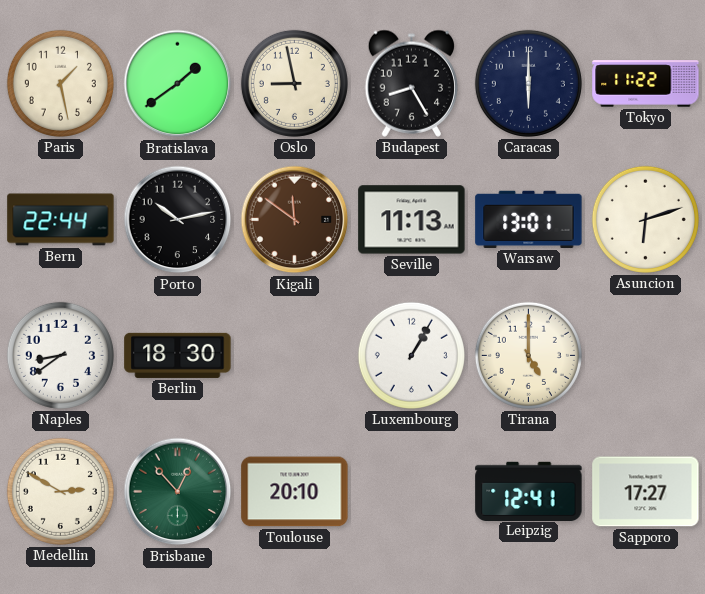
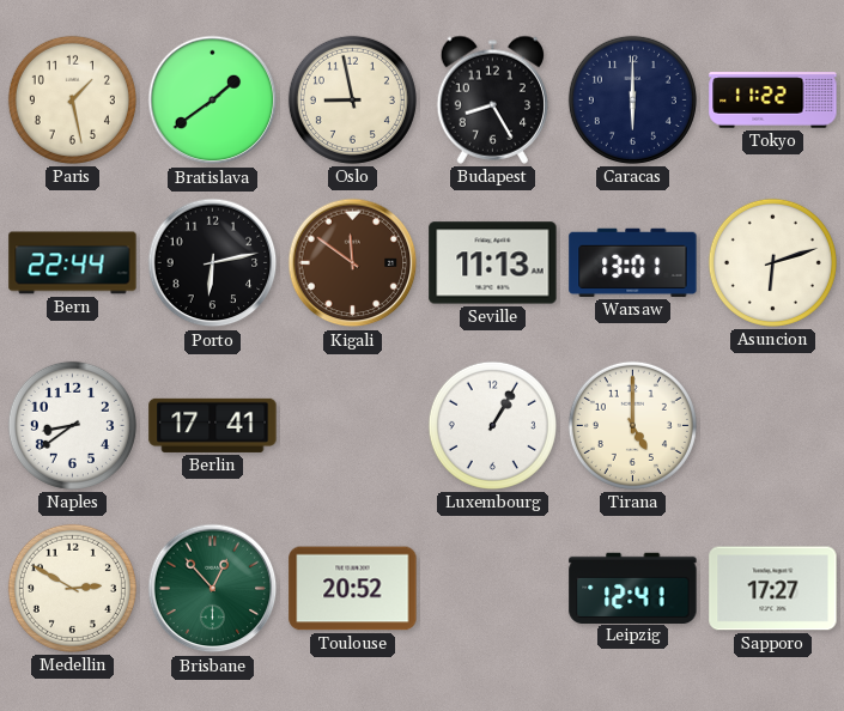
Porto: 10:13 -> 6:13
Berlin: 18:30 -> 17:41
Toulouse: 20:10 -> 20:52
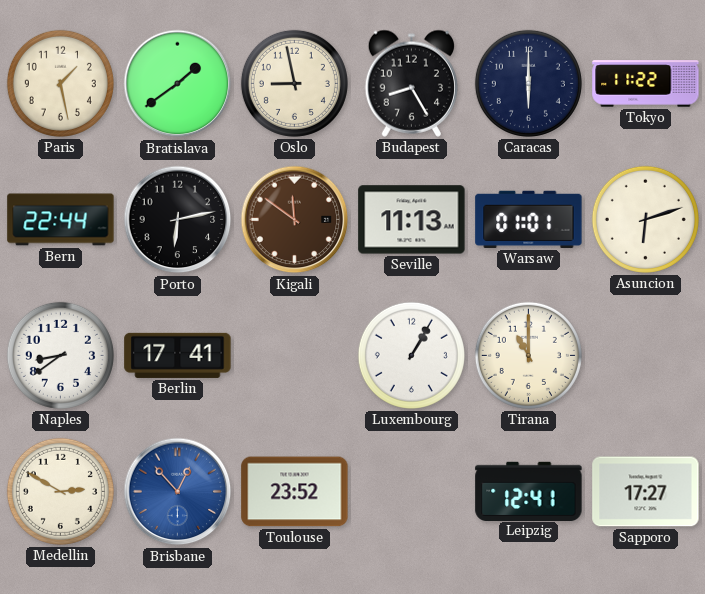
Warsaw: 13:01 -> 01:01
Tirana: 5:00 -> 11:00
Brisbane dial: green -> blue
Toulouse: 20:52 -> 23:52
